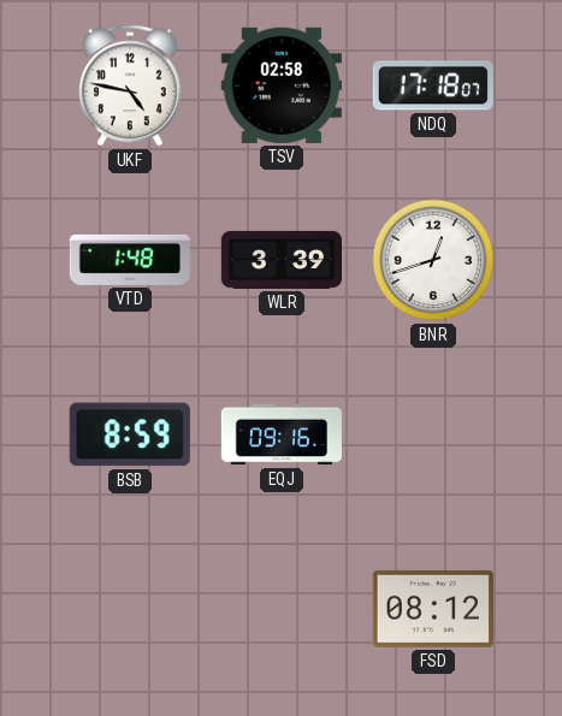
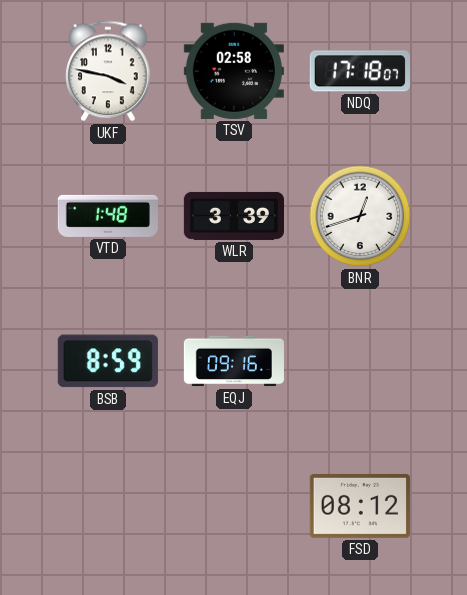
UKF: 4:47 -> 3:47
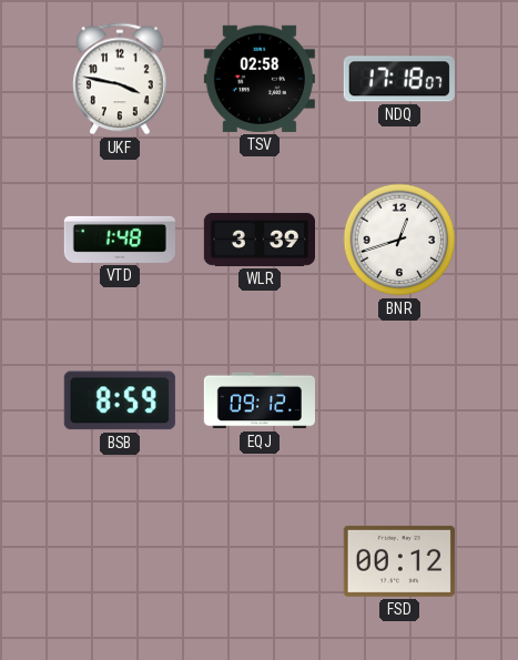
EQJ: 09:16 -> 09:12
FSD: 08:12 -> 00:12
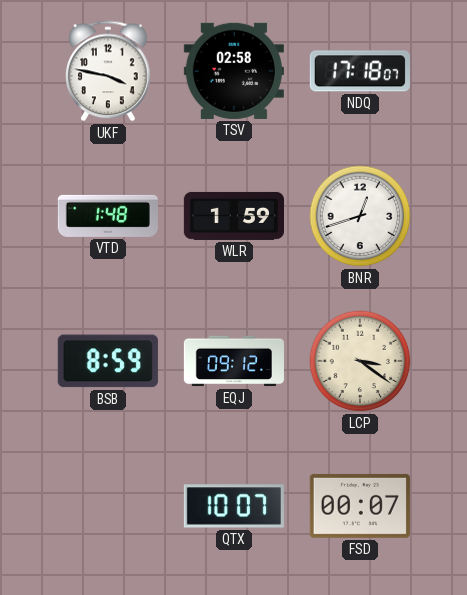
WLR: 3:39 -> 1:59
LCP: none -> 3:21
QTX: none -> 10:07
FSD: 00:12 -> 00:07
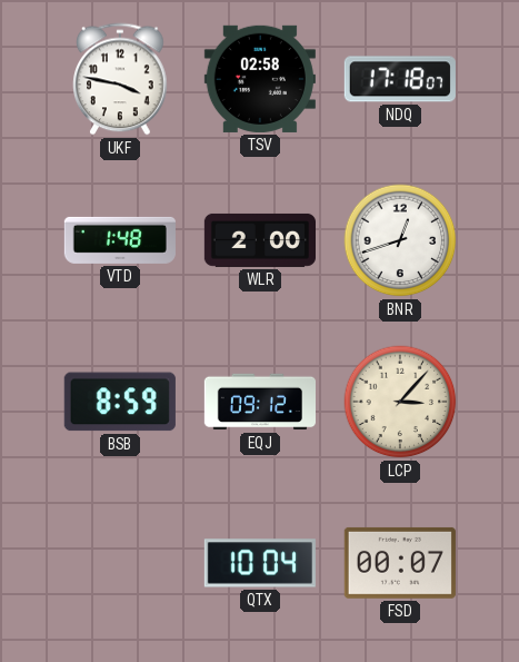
WLR: 1:59 -> 2:00
LCP: 3:21 -> 3:07
QTX: 10:07 -> 10:04
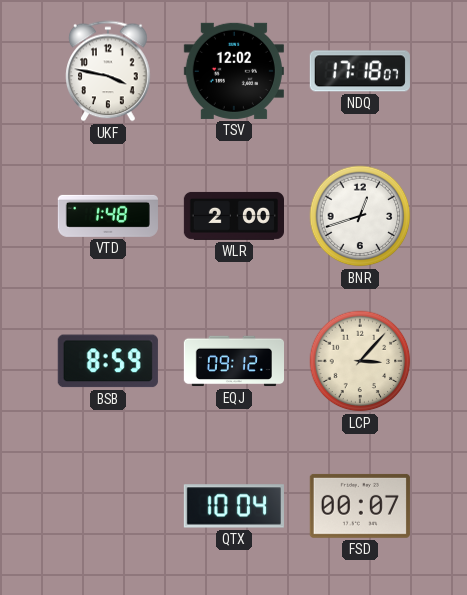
TSV: 02:58 -> 12:02
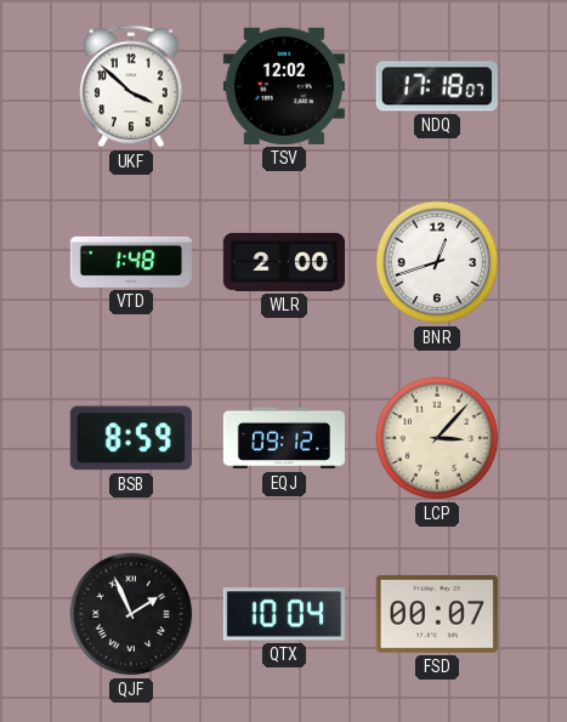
UKF: 3:47 -> 3:52
QJF: none -> 1:56
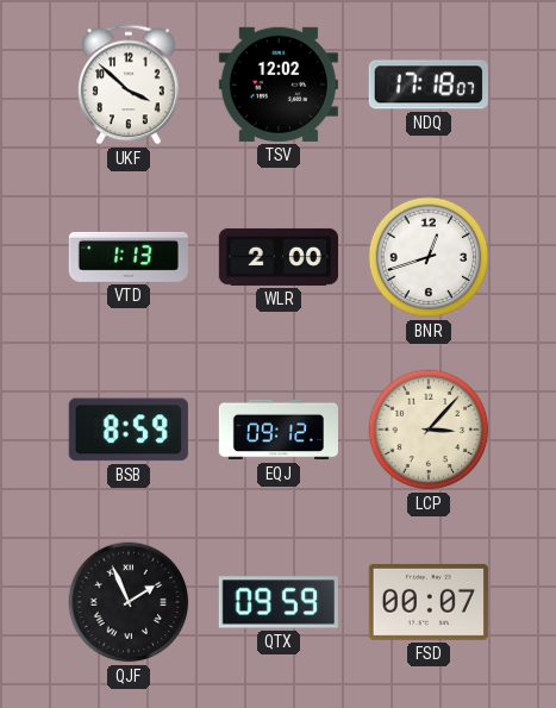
VTD: 1:48 -> 1:13
QTX: 10:04 -> 09:59
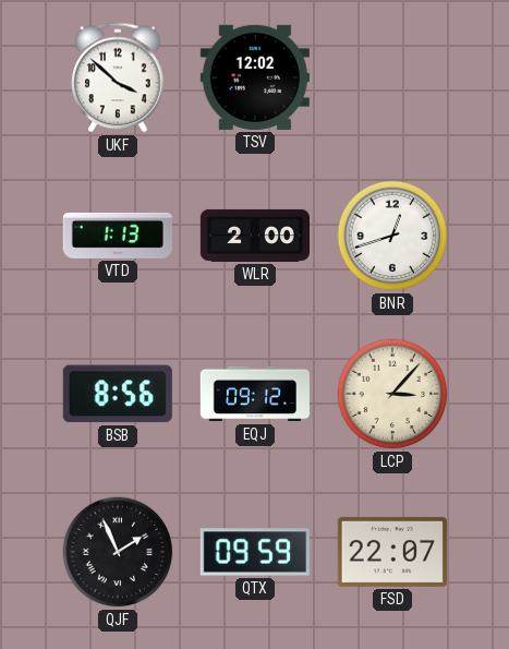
NDQ: 17:18 -> none
BSB: 8:59 -> 8:56
FSD: 00:07 -> 22:07
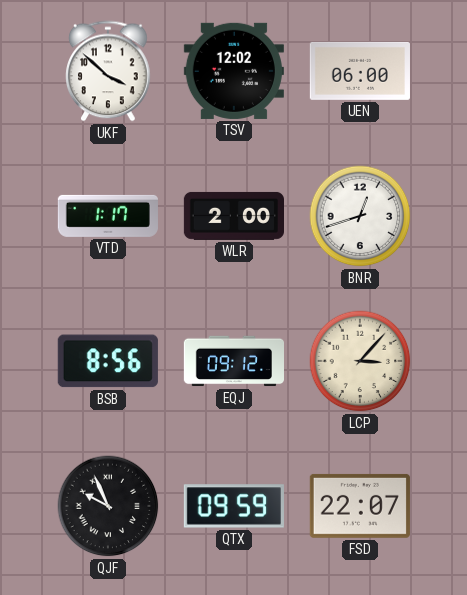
UEN: none -> 06:00
VTD: 1:13 -> 1:17
QJF: 1:56 -> 9:56
